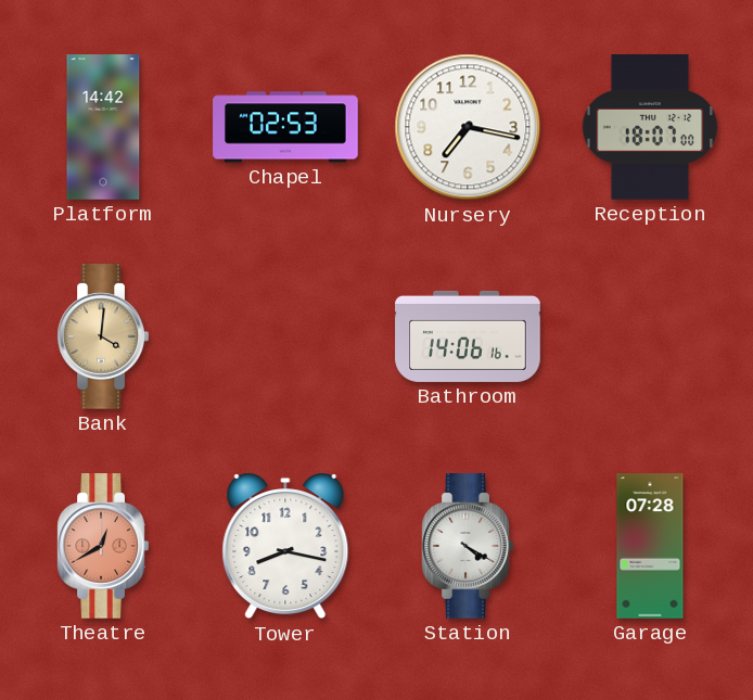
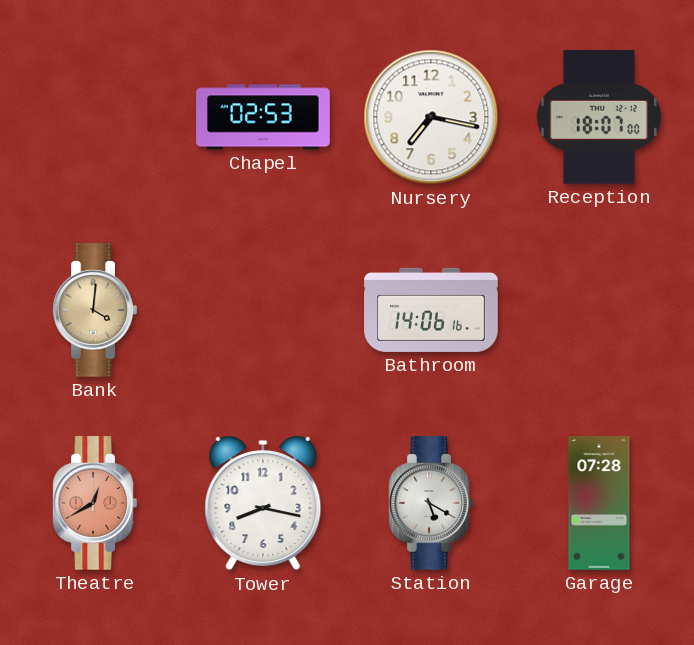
Platform: 14:42 -> none
Station: 4:20 -> 5:20
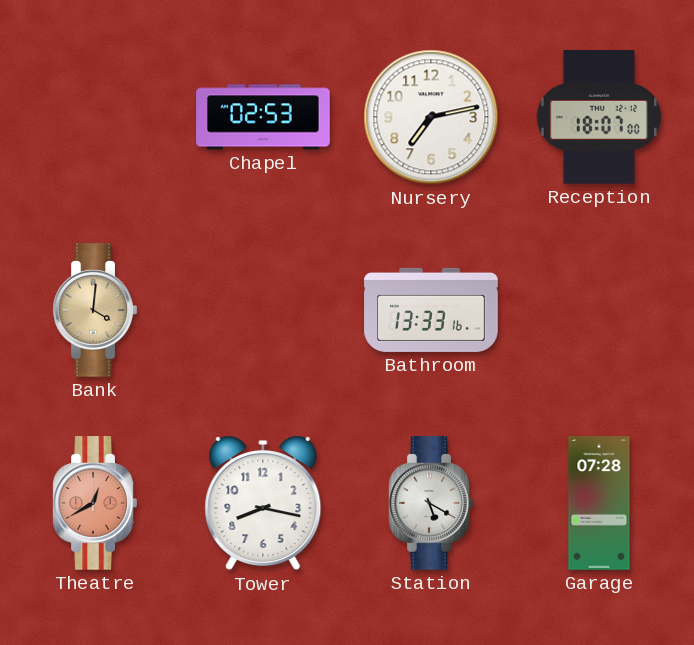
Nursery: 7:17 -> 7:13
Bathroom: 14:06 -> 13:33
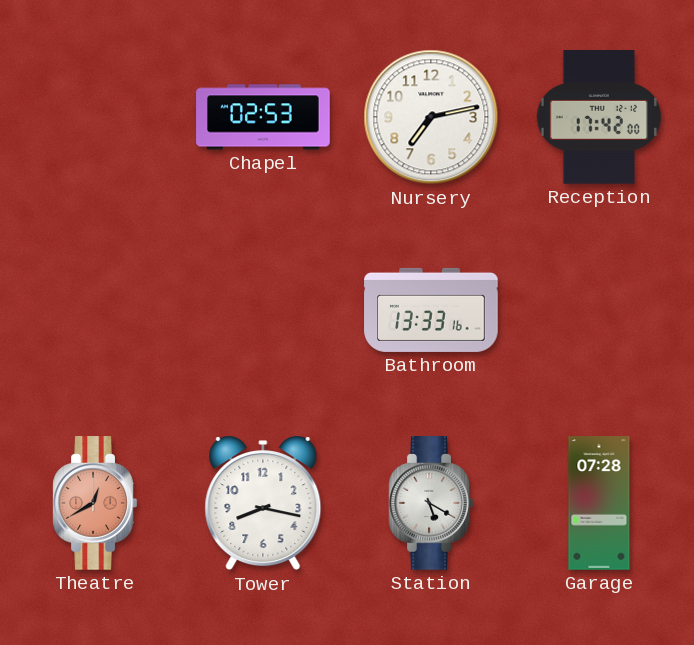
Reception: 18:07 -> 17:42
Bank: 4:01 -> none
